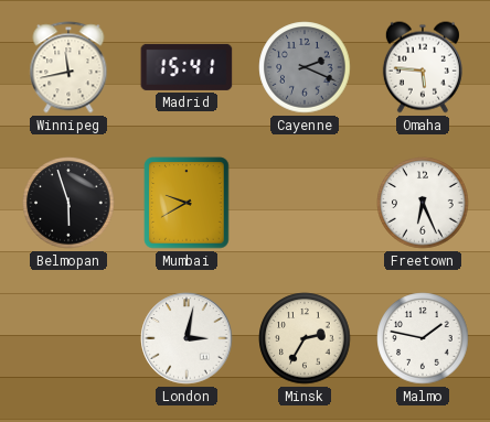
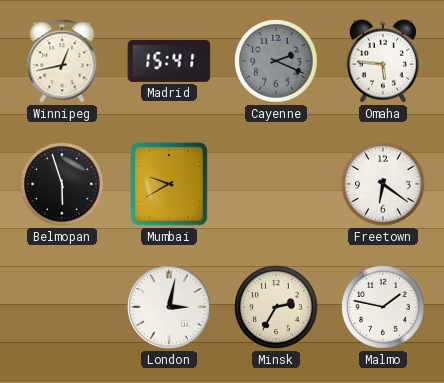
Winnipeg: 11:43 -> 12:43
Freetown: 6:26 -> 6:21
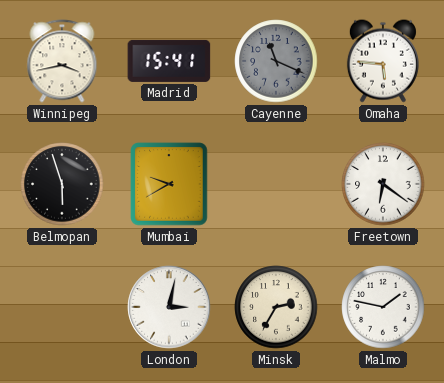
Winnipeg: 12:43 -> 3:43
Cayenne: 2:19 -> 11:19
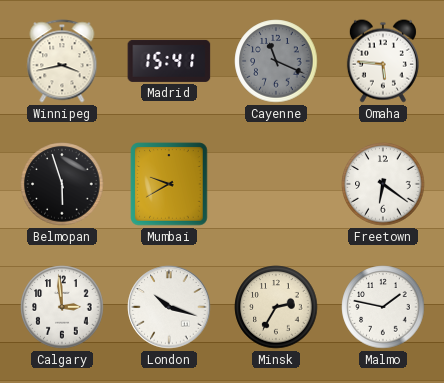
Calgary: none -> 2:59
London: 3:02 -> 10:18
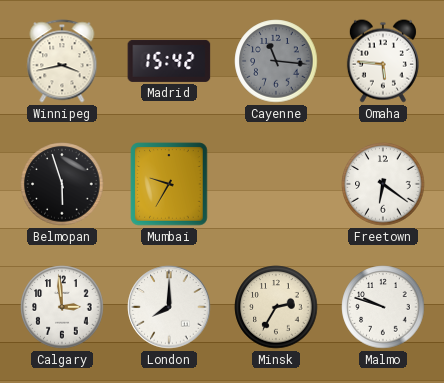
Madrid: 15:41 -> 15:42
Cayenne: 11:19 -> 11:16
Mumbai: 9:40 -> 9:35
London: 10:18 -> 8:00
Malmo: 1:47 -> 9:48
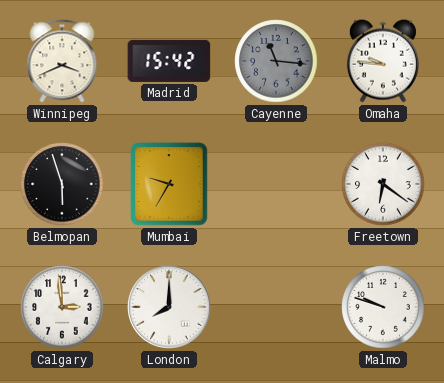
Winnipeg: 3:43 -> 3:41
Omaha: 5:46 -> 9:46
Minsk: 2:35 -> none
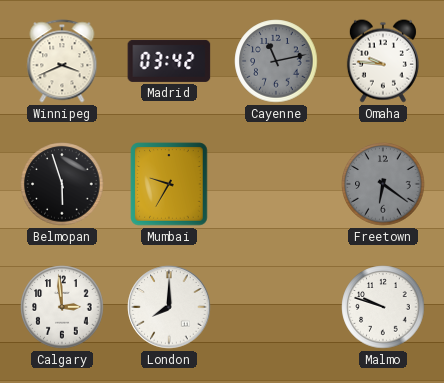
Madrid: 15:42 -> 03:42
Cayenne: 11:16 -> 11:13
Freetown dial: white -> grey
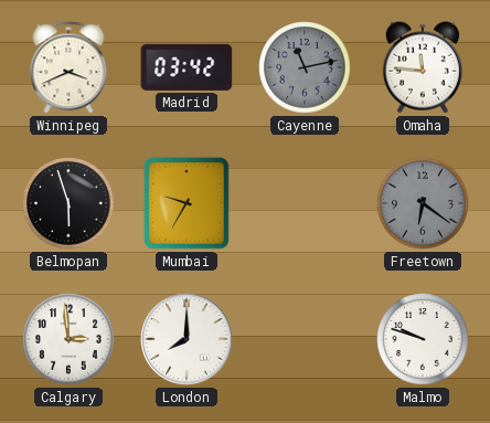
Omaha: 9:46 -> 11:46
